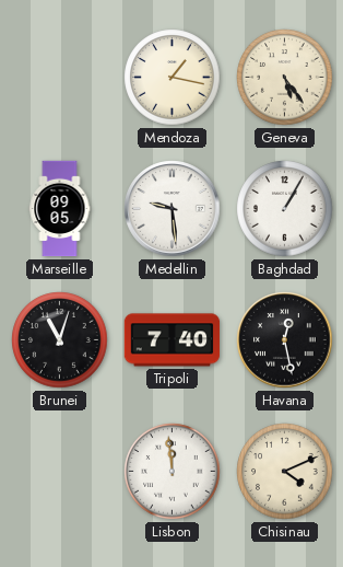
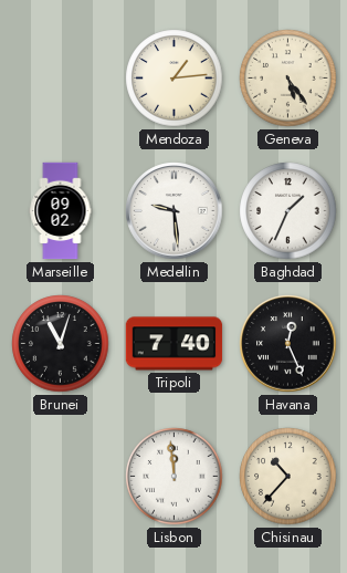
Mendoza: 1:17 -> 1:14
Marseille: 09:05 -> 09:02
Baghdad: 1:05 -> 1:34
Havana: 12:28 -> 12:26
Chisinau: 4:11 -> 10:37
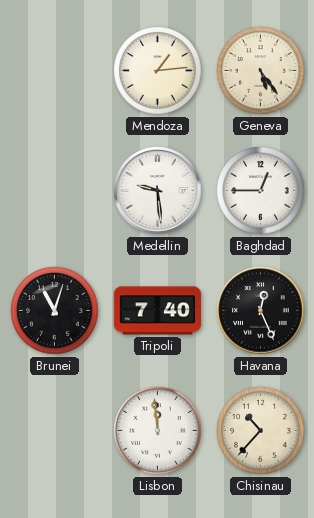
Marseille: 09:02 -> none
Baghdad: 1:34 -> 12:45
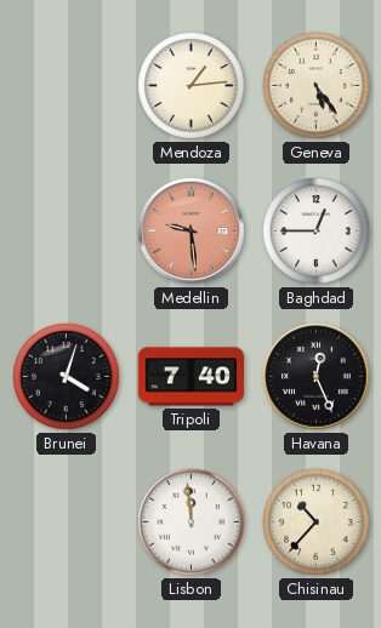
Medellin dial: white -> salmon
Brunei: 11:03 -> 4:03
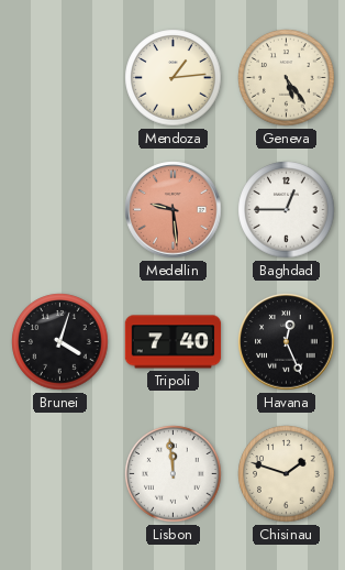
Chisinau: 10:37 -> 1:48
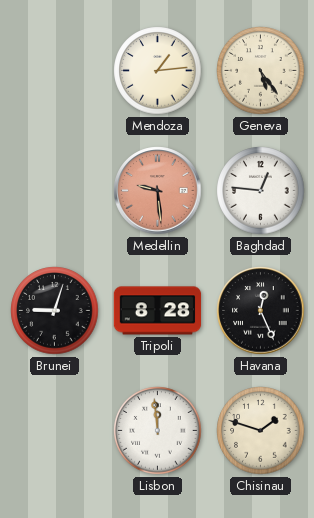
Baghdad: 12:45 -> 12:46
Brunei: 4:03 -> 9:03
Tripoli: 7:40 -> 8:28
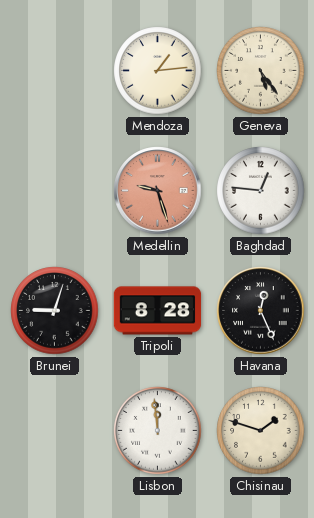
Medellin: 9:29 -> 9:27
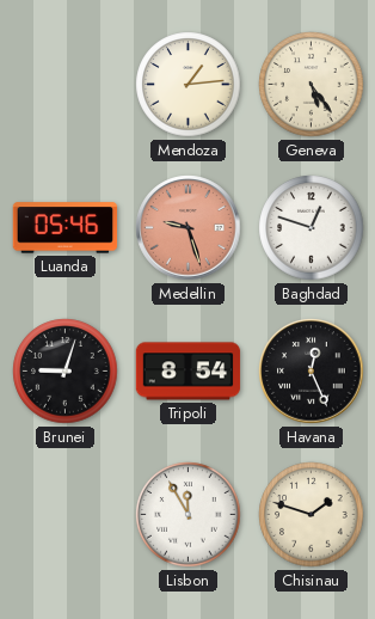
Luanda: none -> 05:46
Baghdad: 12:46 -> 12:48
Tripoli: 8:28 -> 8:54
Lisbon: 11:59 -> 11:55
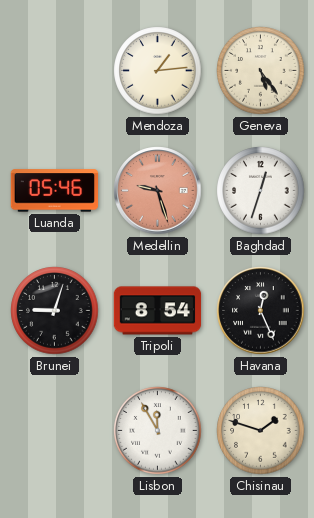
Baghdad: 12:48 -> 12:33
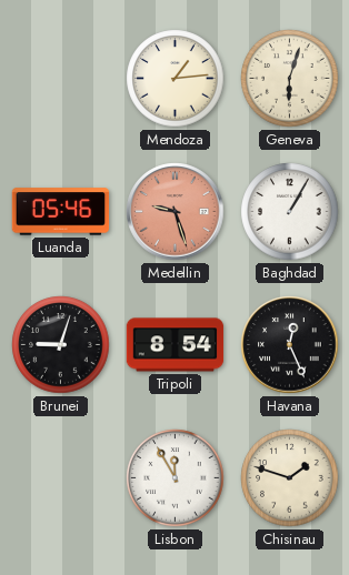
Geneva: 5:24 -> 6:03
Baghdad: 12:33 -> 1:05
